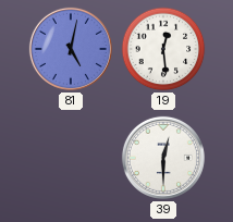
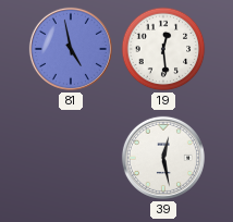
81: 5:02 -> 4:58
39: 12:30 -> 12:28
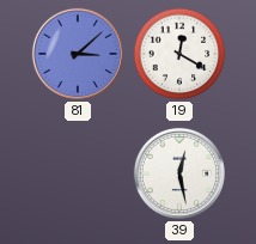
81: 4:58 -> 3:08
19: 12:29 -> 12:20
